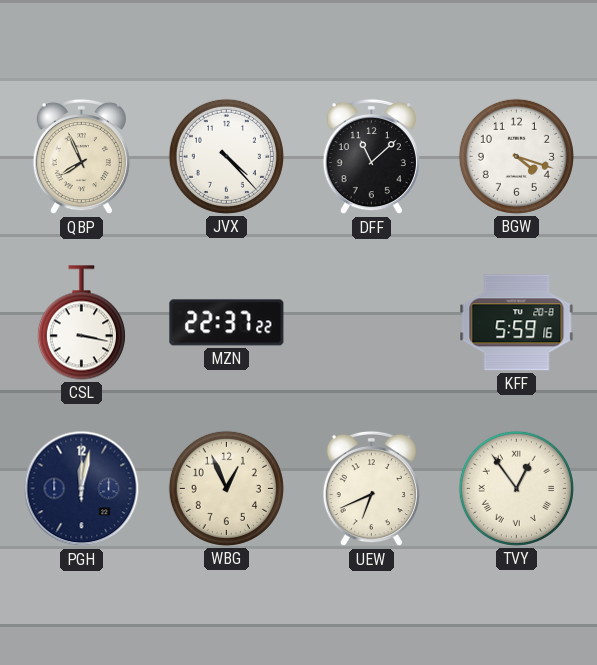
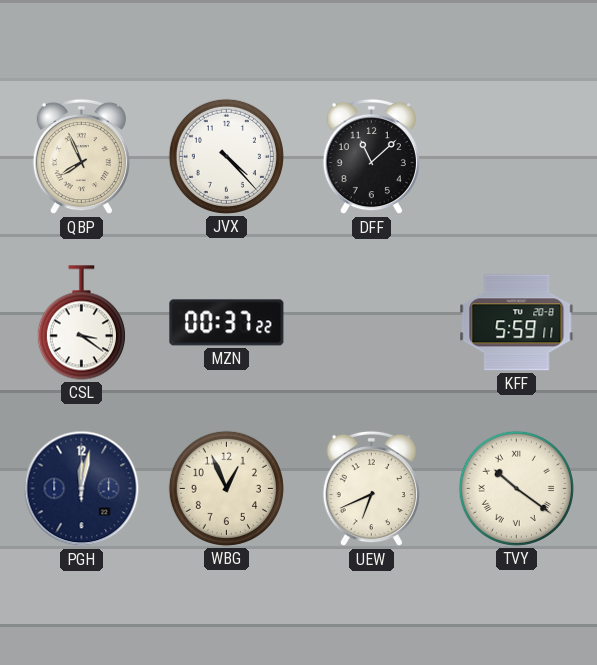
BGW: 4:18 -> none
CSL: 3:17 -> 3:21
MZN: 22:37 -> 00:37
KFF: 5:59:16 -> 5:59:11
TVY: 12:54 -> 10:21
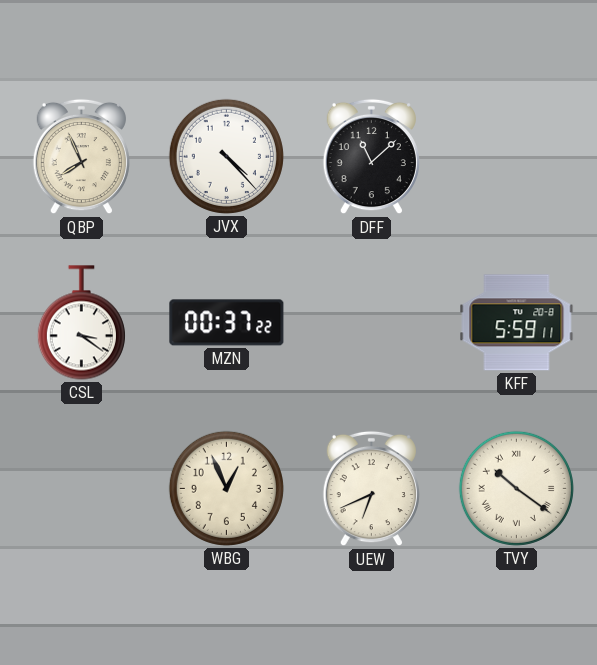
PGH: 12:02 -> none
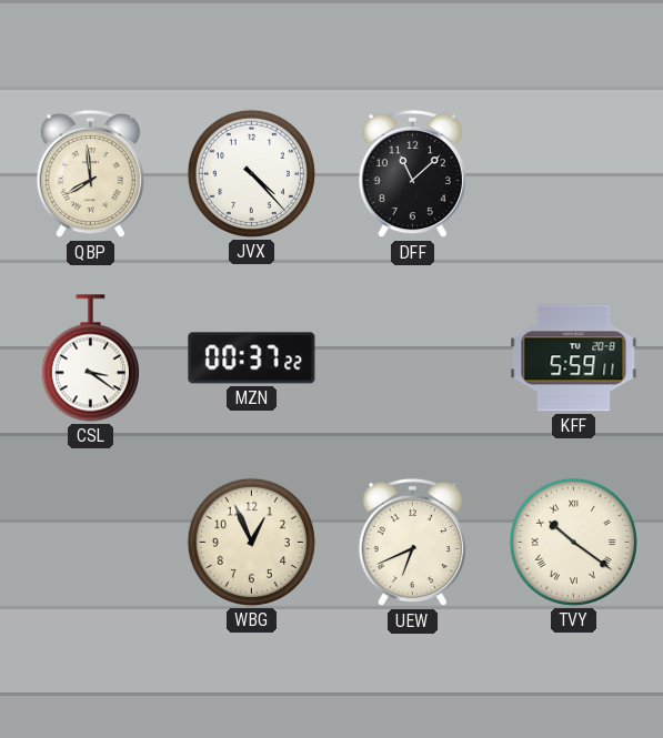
QBP: 7:56 -> 7:59
